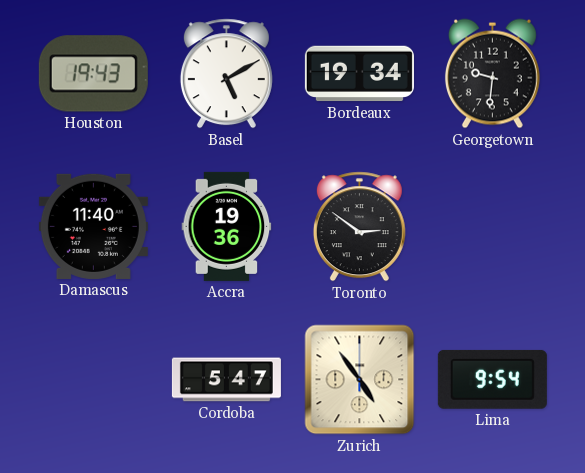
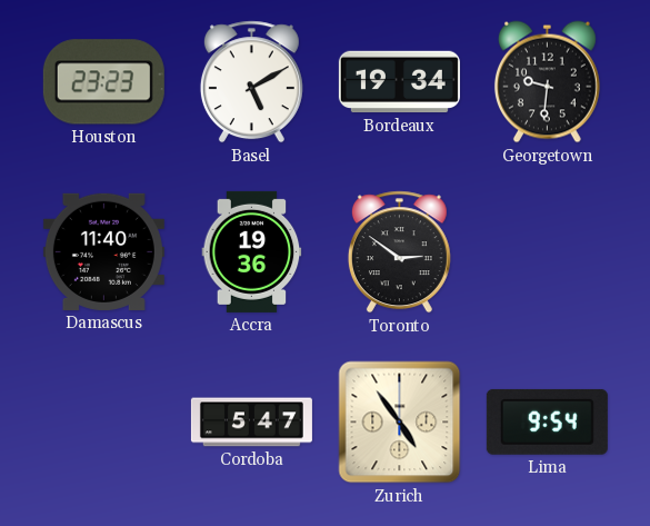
Houston: 19:43 -> 23:23
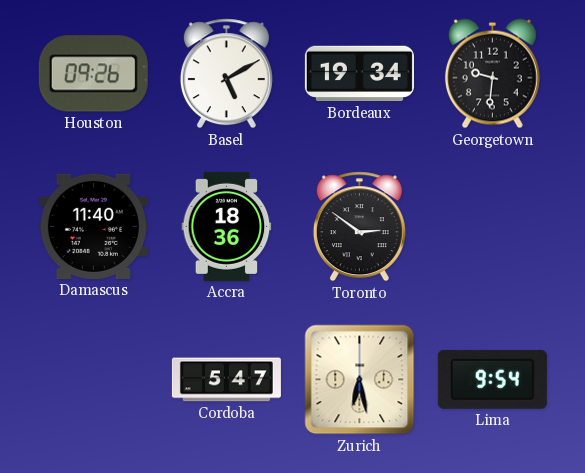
Houston: 23:23 -> 09:26
Accra: 19:36 -> 18:36
Zurich: 4:54 -> 6:28
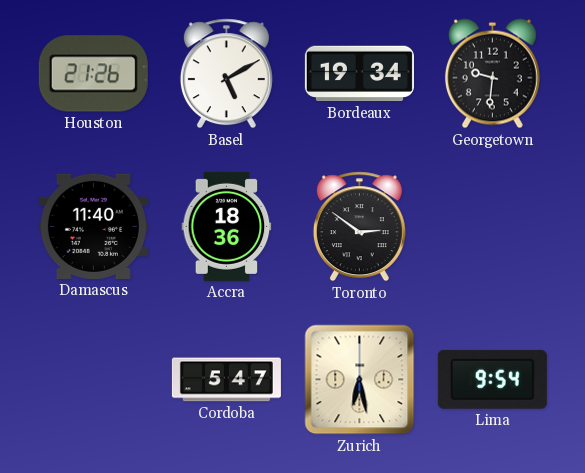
Houston: 09:26 -> 21:26
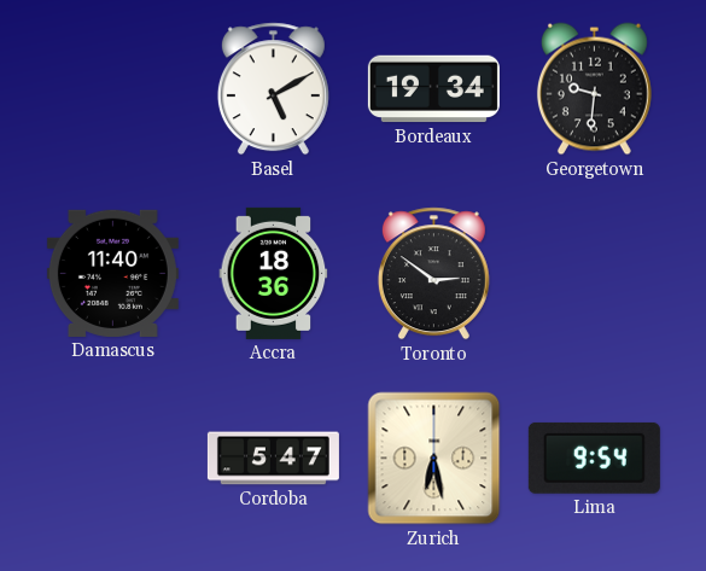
Houston: 21:26 -> none
